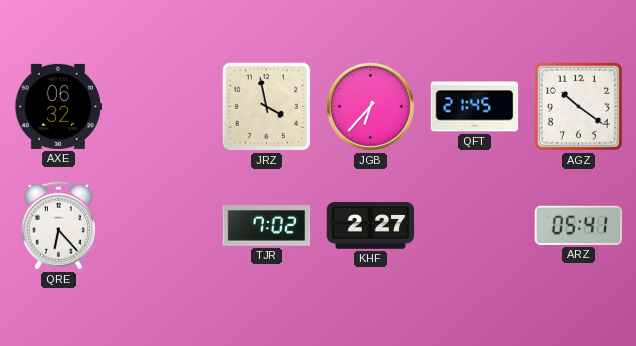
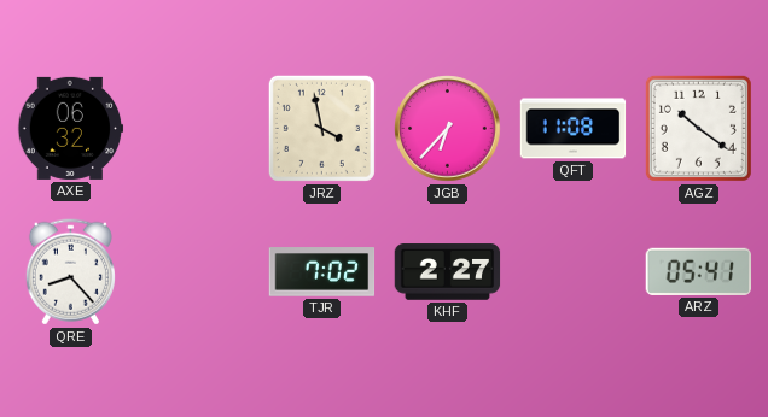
QFT: 21:45 -> 11:08
QRE: 6:23 -> 8:23
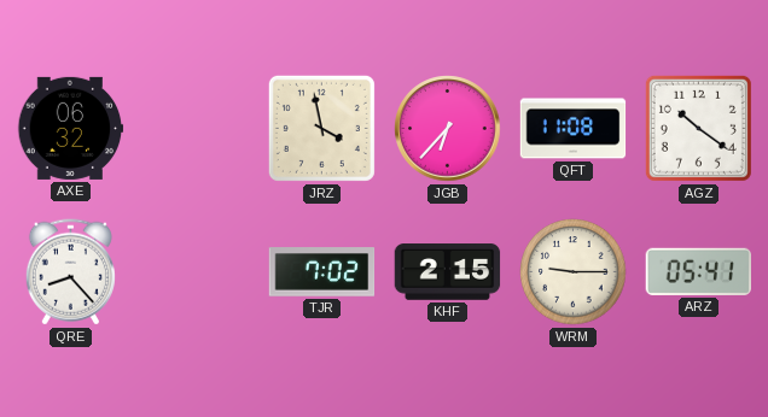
KHF: 2:27 -> 2:15
WRM: none -> 9:15
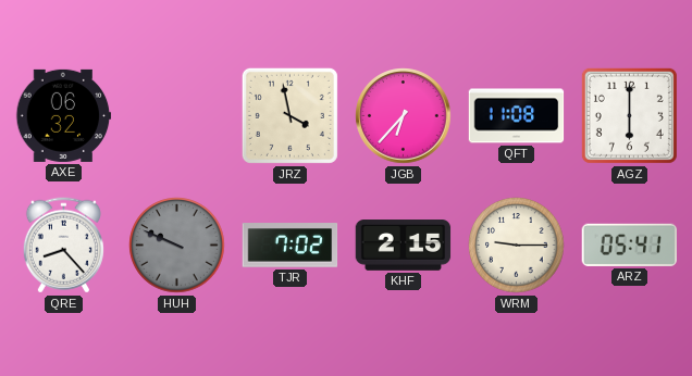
AGZ: 10:21 -> 6:00
HUH: none -> 9:49
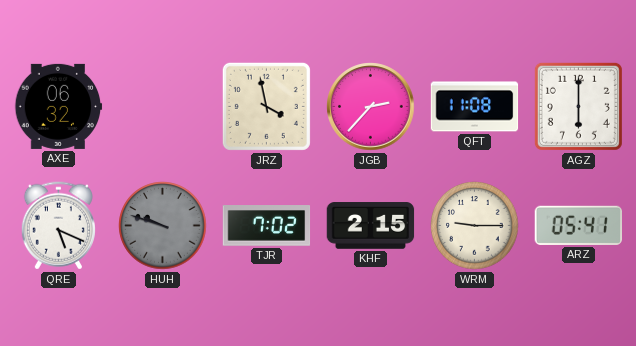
JGB: 6:37 -> 2:37
QRE: 8:23 -> 5:19
HUH: 9:49 -> 9:48
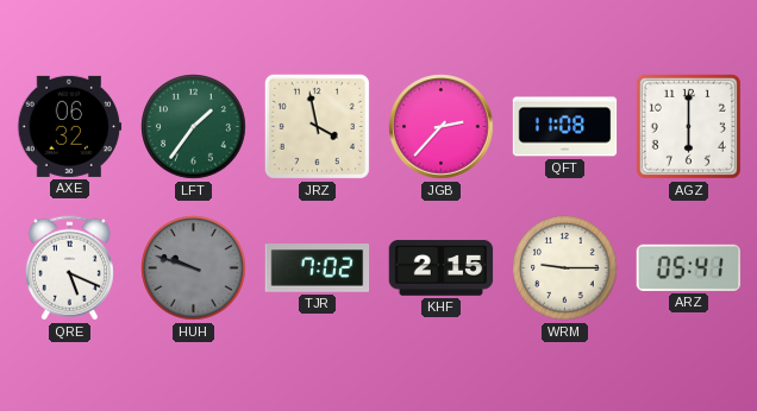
LFT: none -> 1:36
